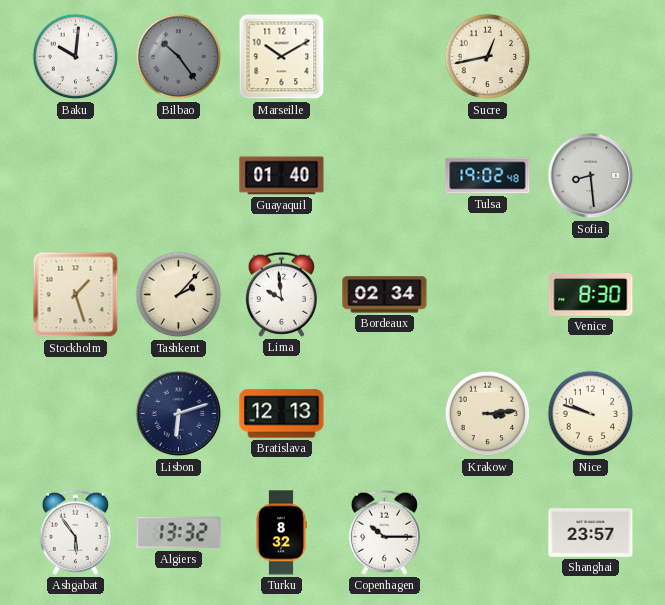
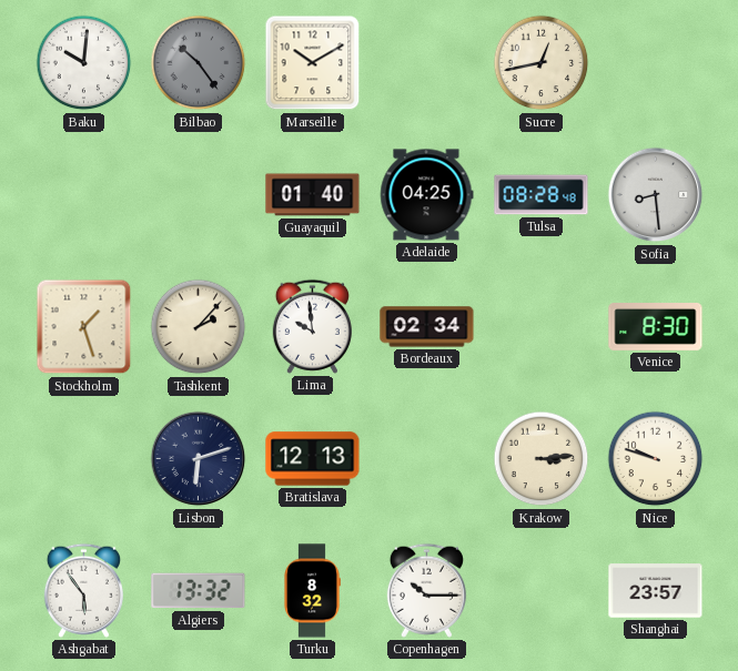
Adelaide: none -> 04:25
Tulsa: 19:02 -> 08:28
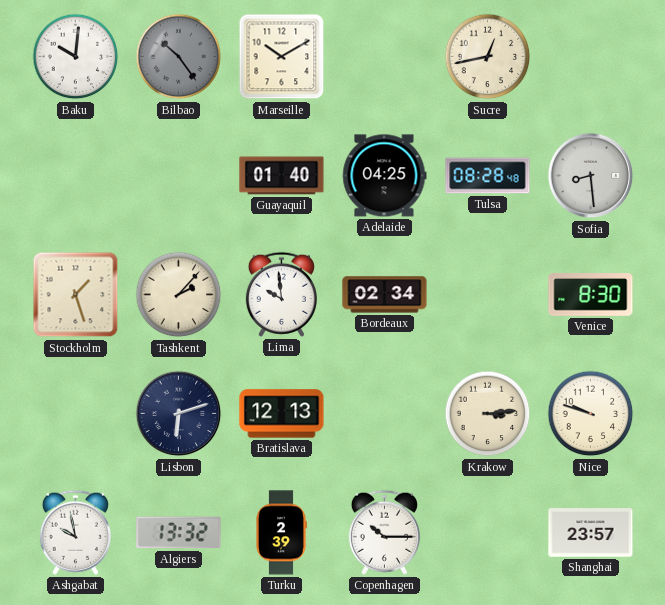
Ashgabat: 5:54 -> 9:58
Turku: 8:32 -> 2:39
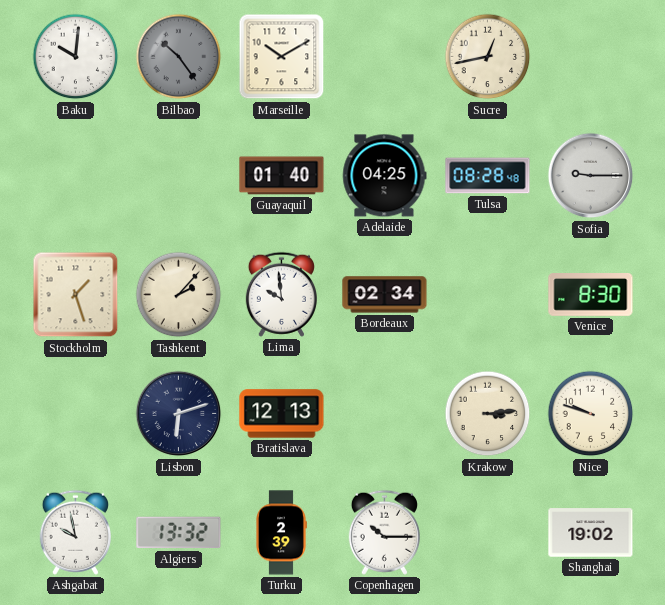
Sofia: 8:29 -> 9:15
Shanghai: 23:57 -> 19:02
